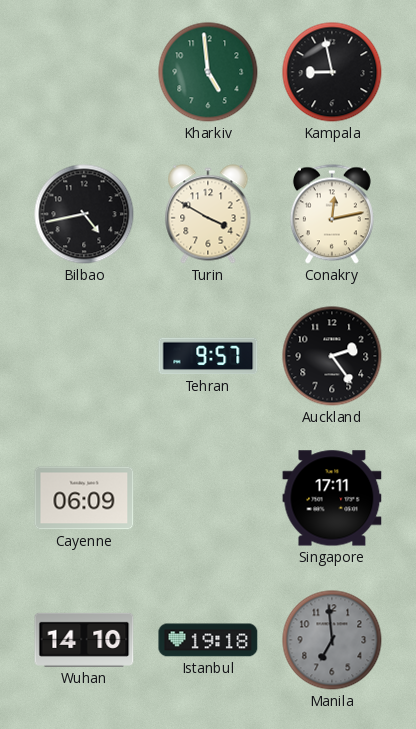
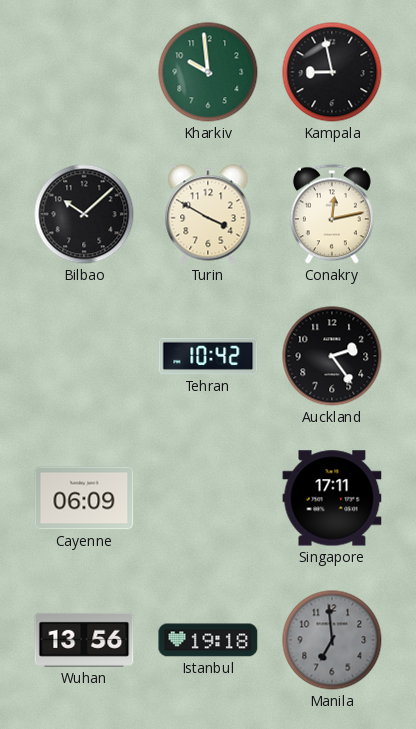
Kharkiv: 4:59 -> 9:59
Bilbao: 4:43 -> 10:08
Tehran: 9:57 -> 10:42
Wuhan: 14:10 -> 13:56
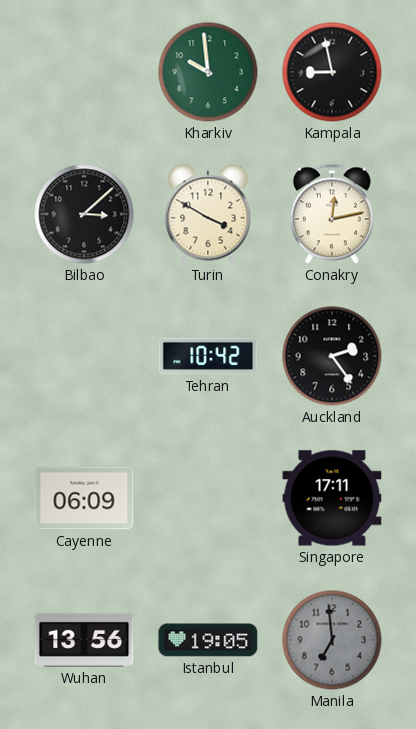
Bilbao: 10:08 -> 3:08
Istanbul: 19:18 -> 19:05
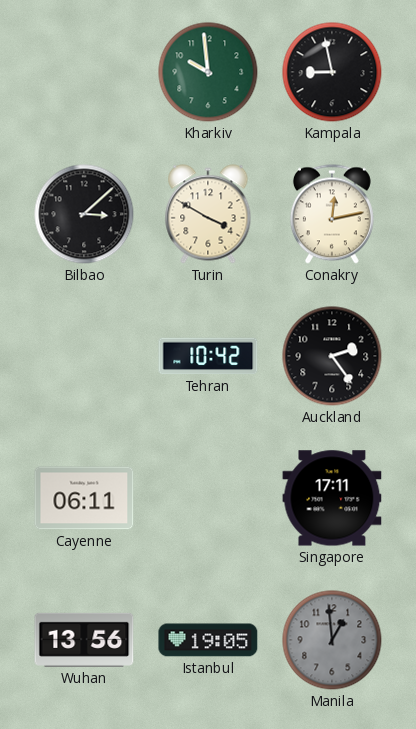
Cayenne: 06:09 -> 06:11
Manila: 6:59 -> 12:59
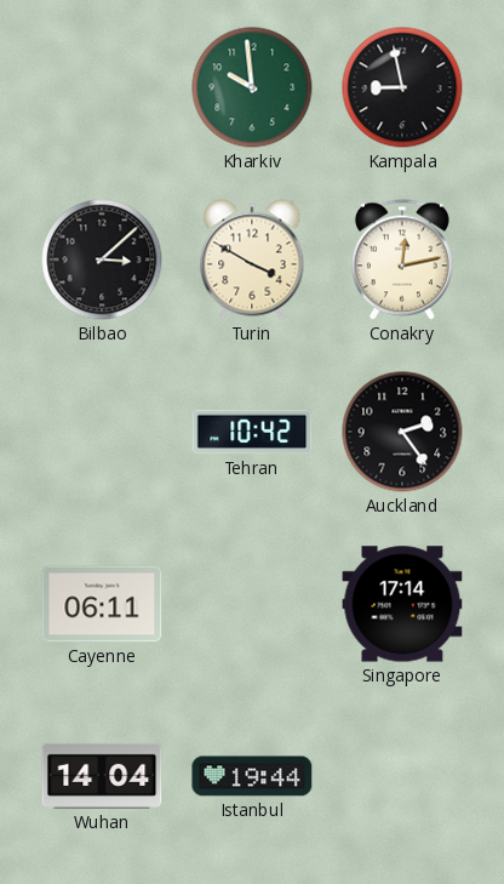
Singapore: 17:11 -> 17:14
Wuhan: 13:56 -> 14:04
Istanbul: 19:05 -> 19:44
Manila: 12:59 -> none
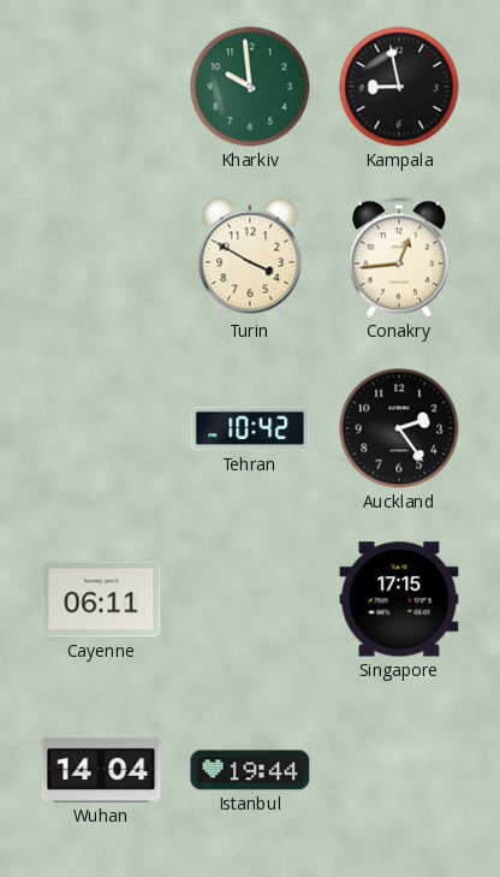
Bilbao: 3:08 -> none
Conakry: 12:13 -> 12:44
Singapore: 17:14 -> 17:15
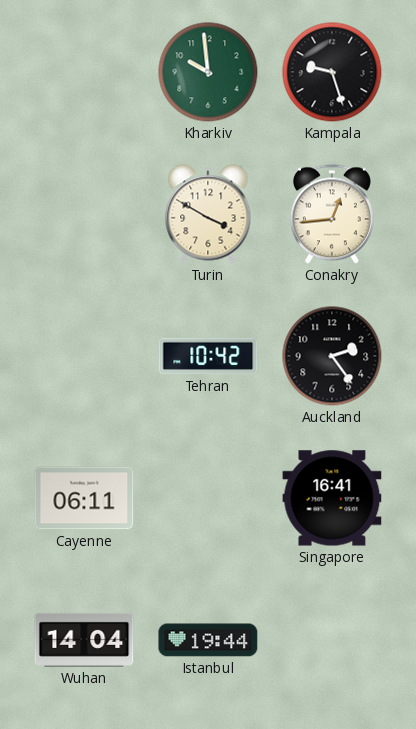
Kampala: 8:58 -> 9:27
Singapore: 17:15 -> 16:41
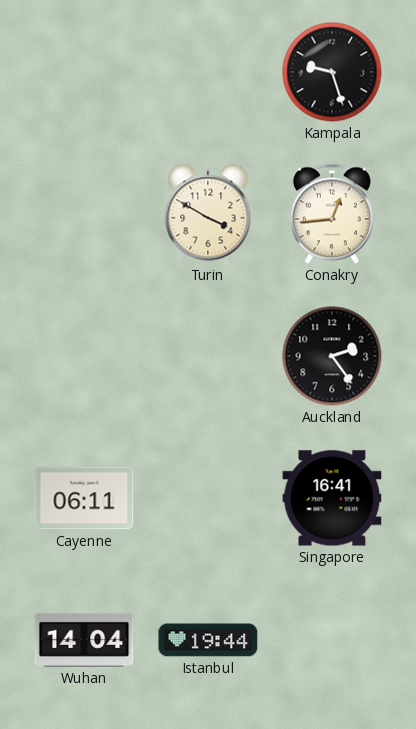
Kharkiv: 9:59 -> none
Tehran: 10:42 -> none
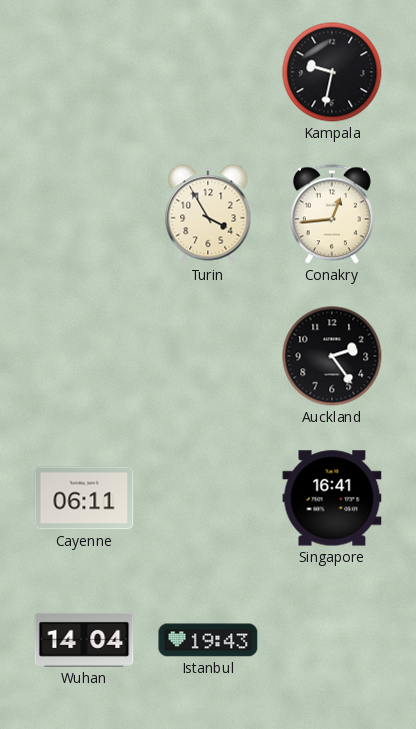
Kampala: 9:27 -> 9:32
Turin: 3:50 -> 3:55
Istanbul: 19:44 -> 19:43
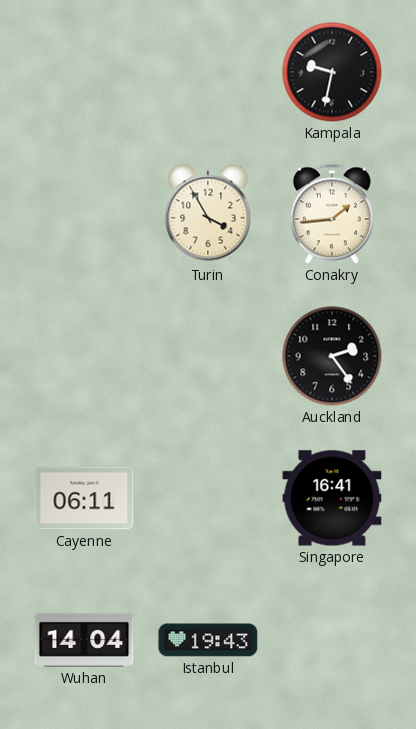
Conakry: 12:44 -> 1:44
